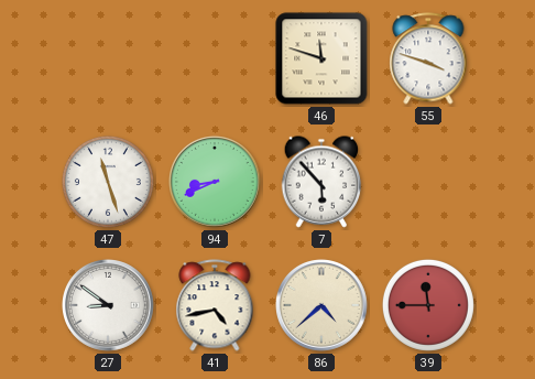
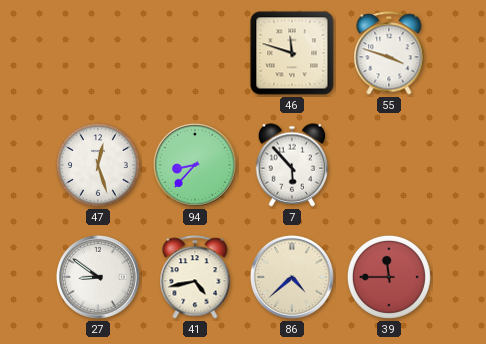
47: 11:27 -> 12:27
94: 8:41 -> 8:37
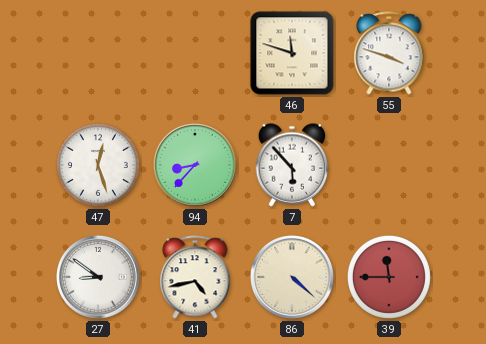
86: 4:38 -> 4:22
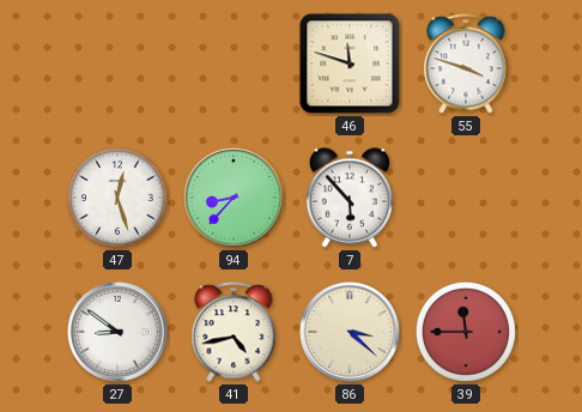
86: 4:22 -> 3:22
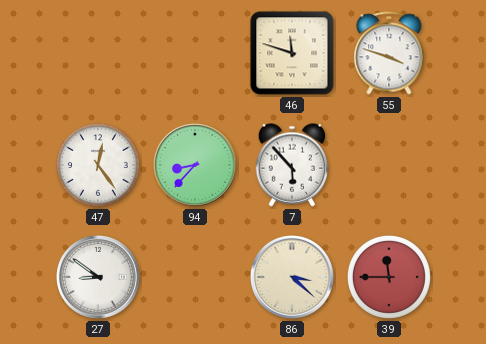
47: 12:27 -> 12:24
41: 4:43 -> none
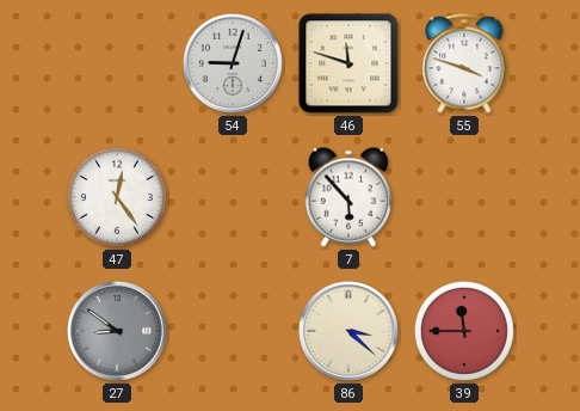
54: none -> 9:03
94: 8:37 -> none
27 dial: white -> grey
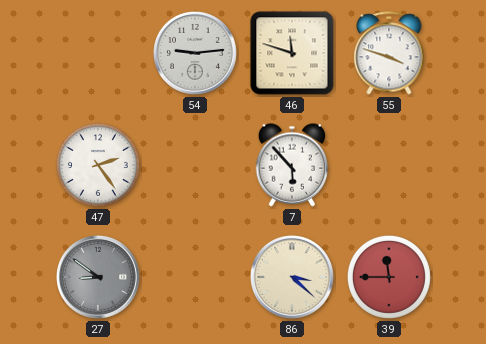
54: 9:03 -> 9:14
47: 12:24 -> 2:24
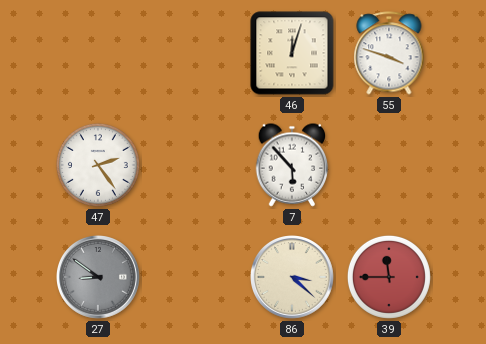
54: 9:14 -> none
46: 11:48 -> 12:03
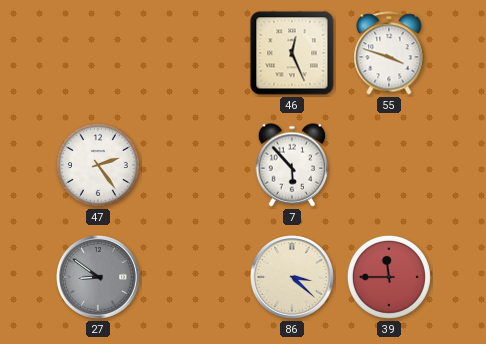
46: 12:03 -> 12:26
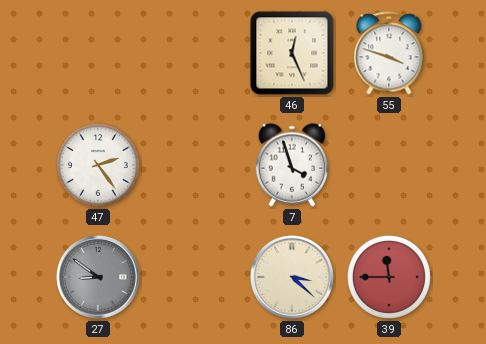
7: 5:53 -> 3:57
